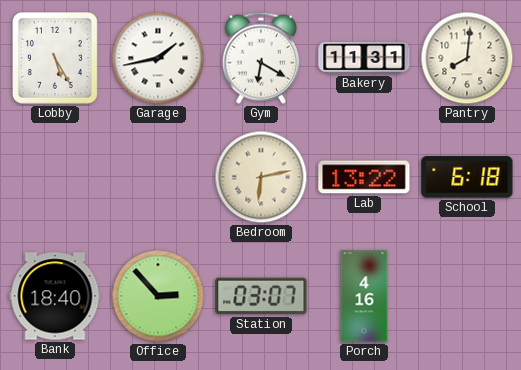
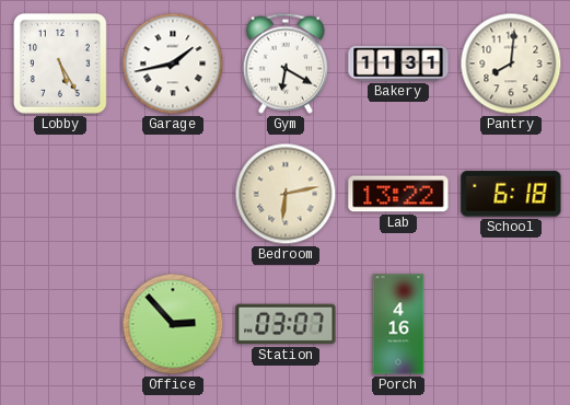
Bank: 18:40 -> none
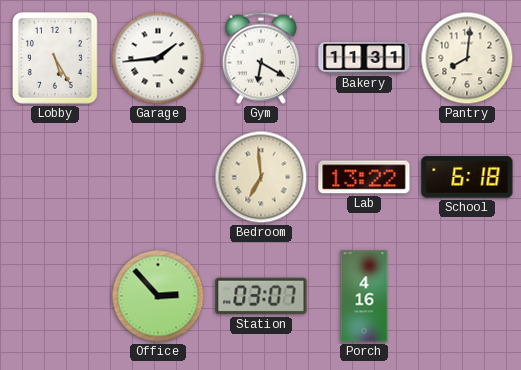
Garage: 1:43 -> 1:44
Bedroom: 6:13 -> 6:59
